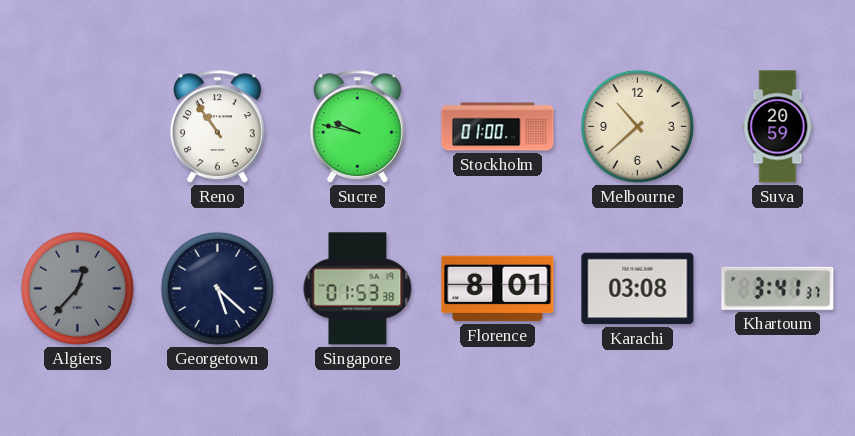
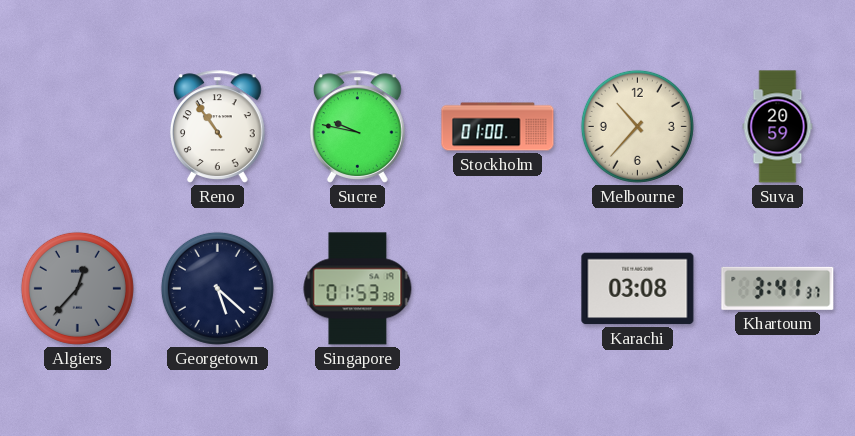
Melbourne: 10:38 -> 10:37
Florence: 8:01 -> none
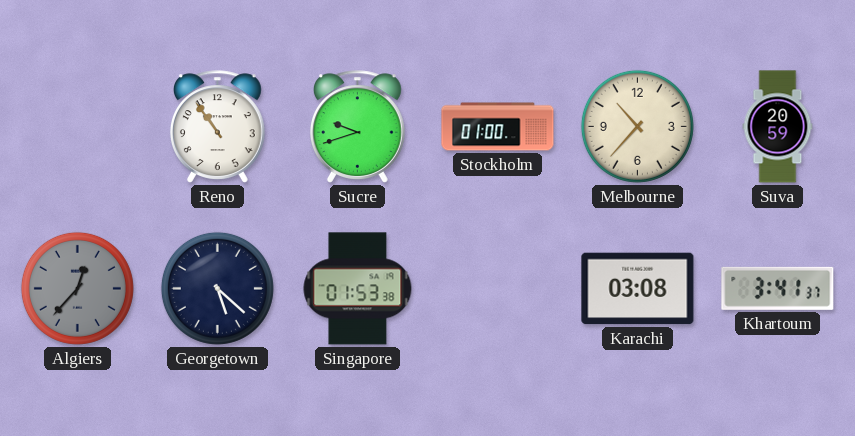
Sucre: 9:47 -> 9:42
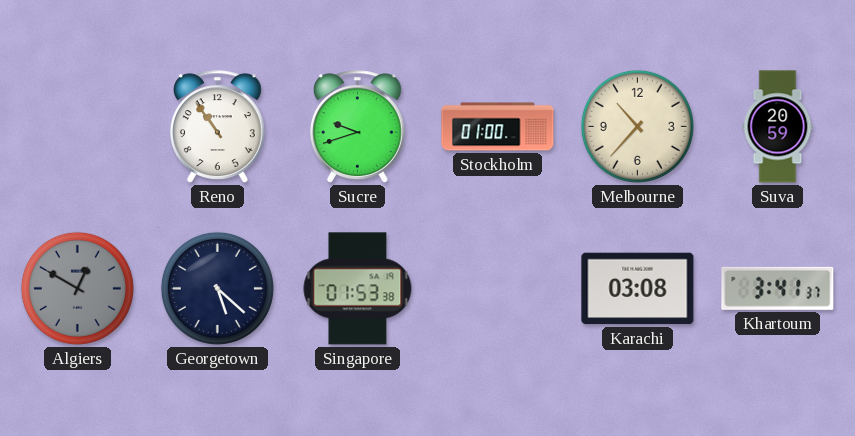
Algiers: 12:37 -> 12:50
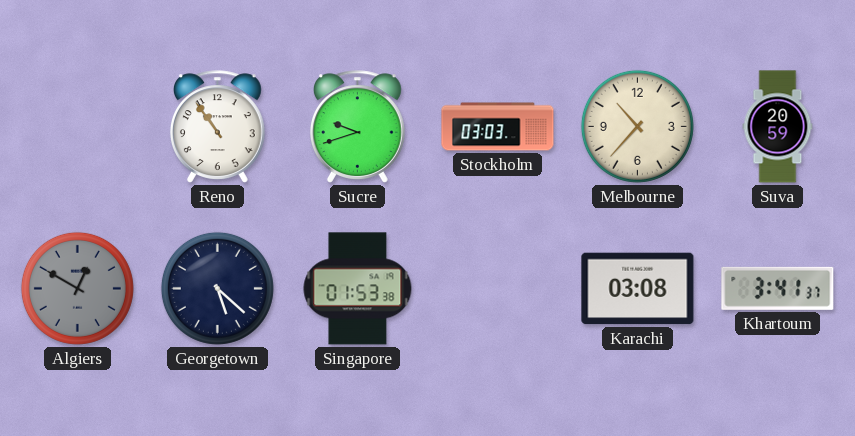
Stockholm: 01:00 -> 03:03
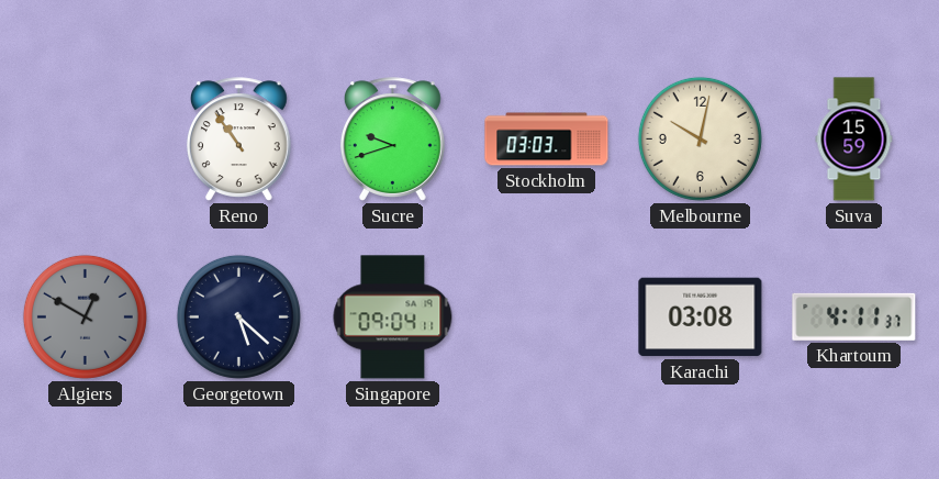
Melbourne: 10:37 -> 10:02
Suva: 20:59 -> 15:59
Singapore: 01:53 -> 09:04
Khartoum: 3:41 -> 4:11
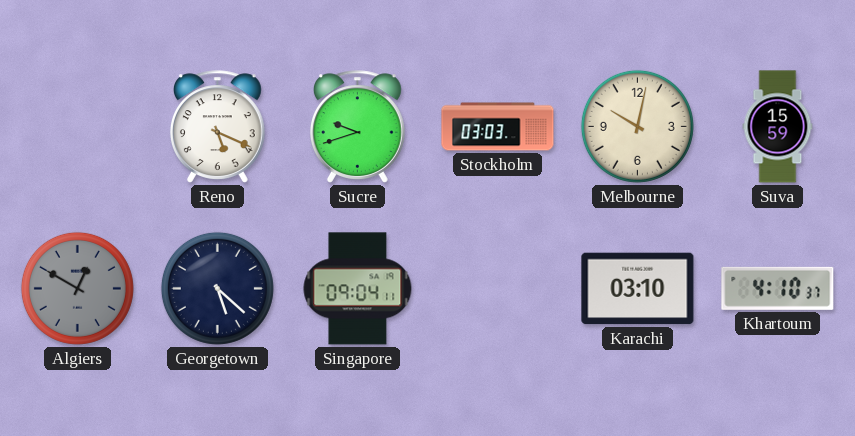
Reno: 10:54 -> 5:19
Karachi: 03:08 -> 03:10
Khartoum: 4:11 -> 4:10
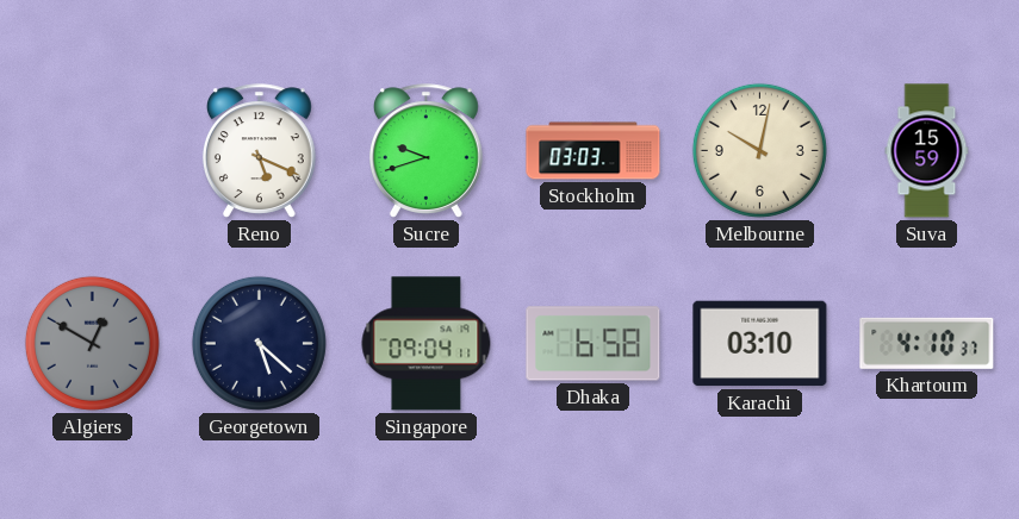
Dhaka: none -> 6:58
